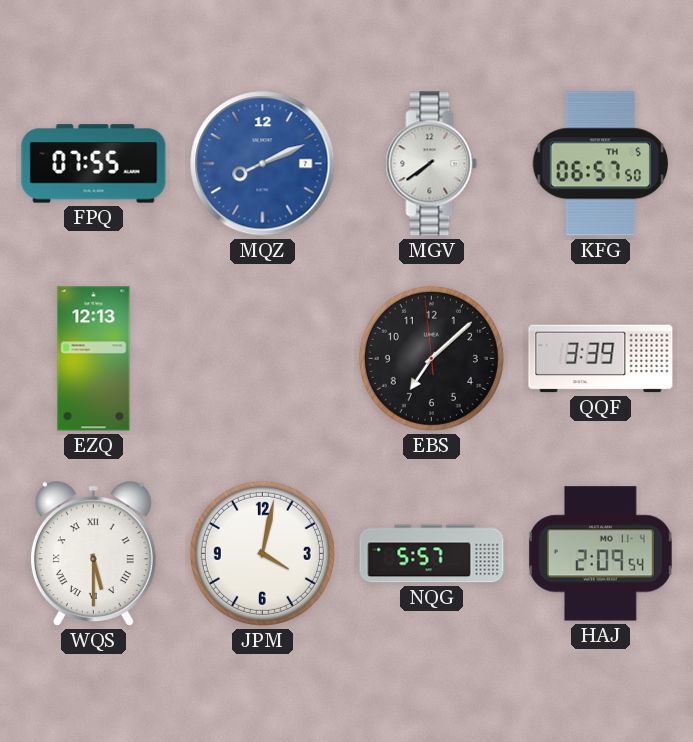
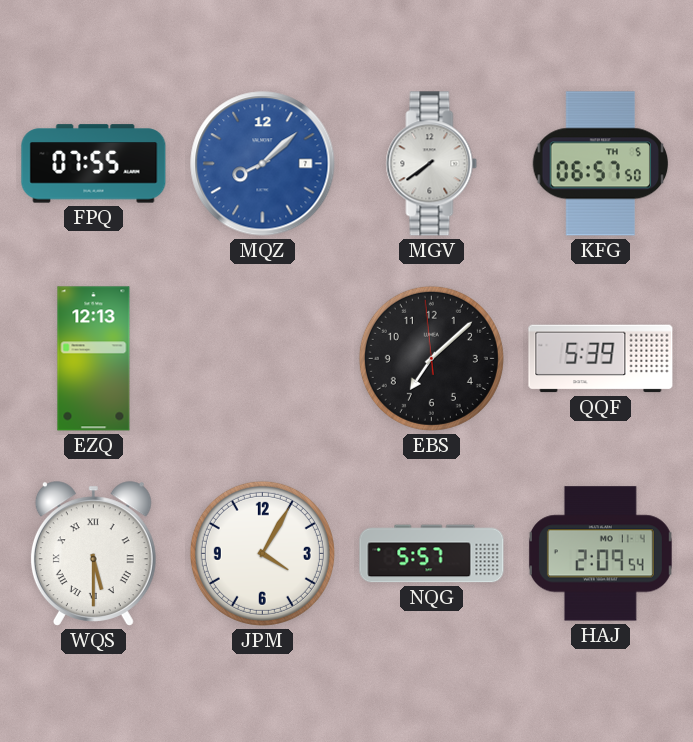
MQZ: 8:11 -> 8:08
QQF: 3:39 -> 5:39
JPM: 4:02 -> 4:05
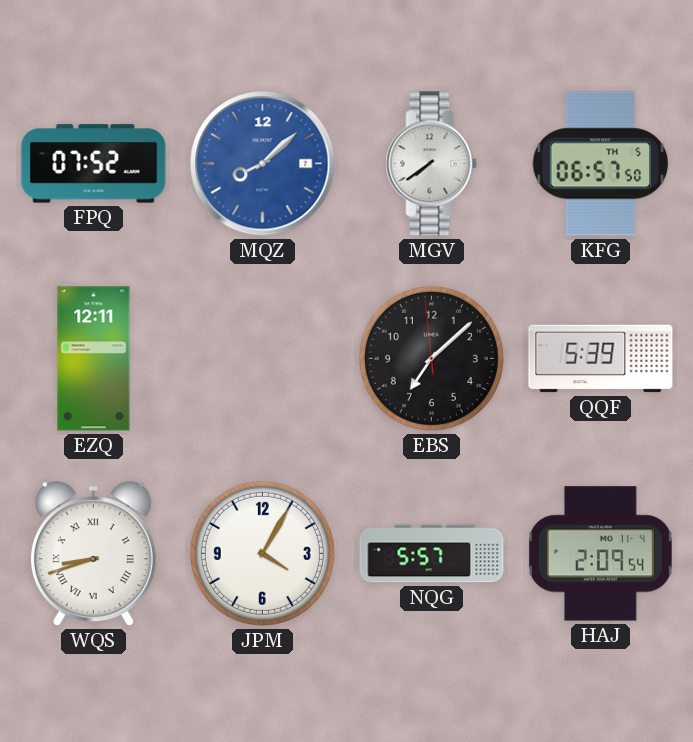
FPQ: 07:55 -> 07:52
EZQ: 12:13 -> 12:11
WQS: 5:30 -> 8:42
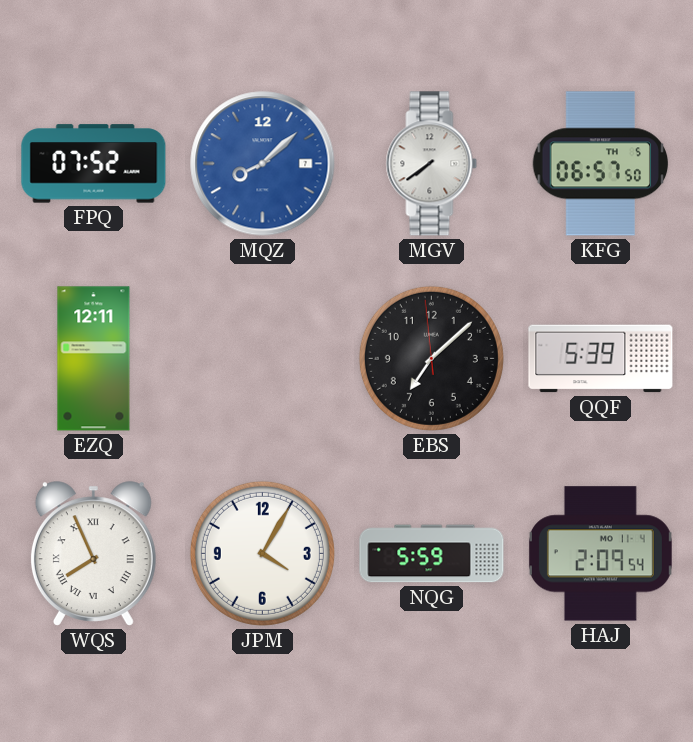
WQS: 8:42 -> 7:56
NQG: 5:57 -> 5:59
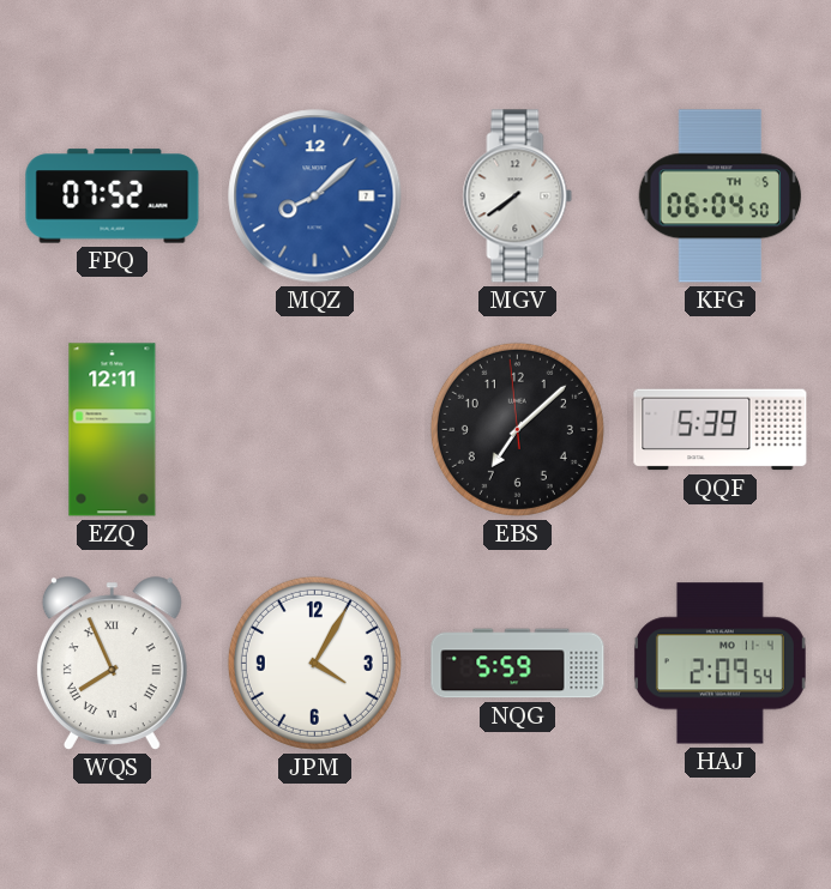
KFG: 06:57 -> 06:04
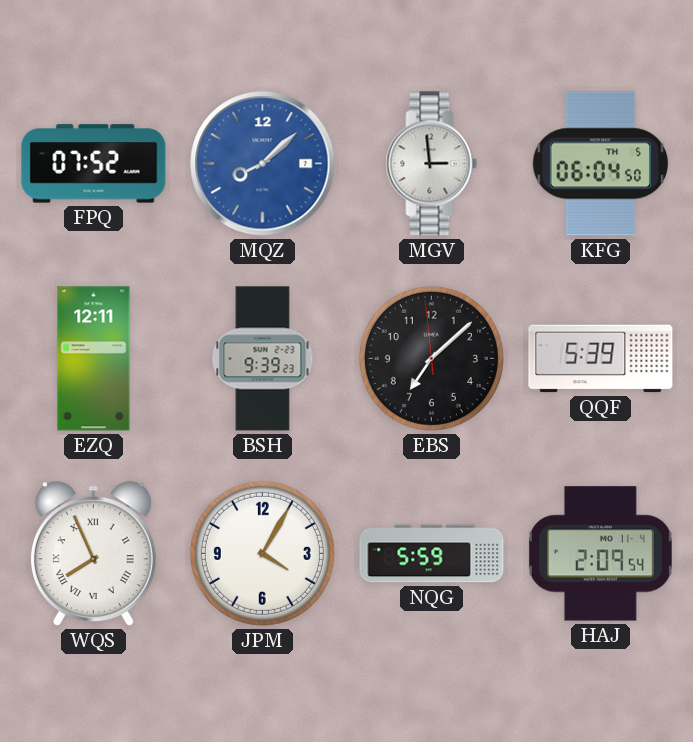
MGV: 7:39 -> 2:59
BSH: none -> 9:39
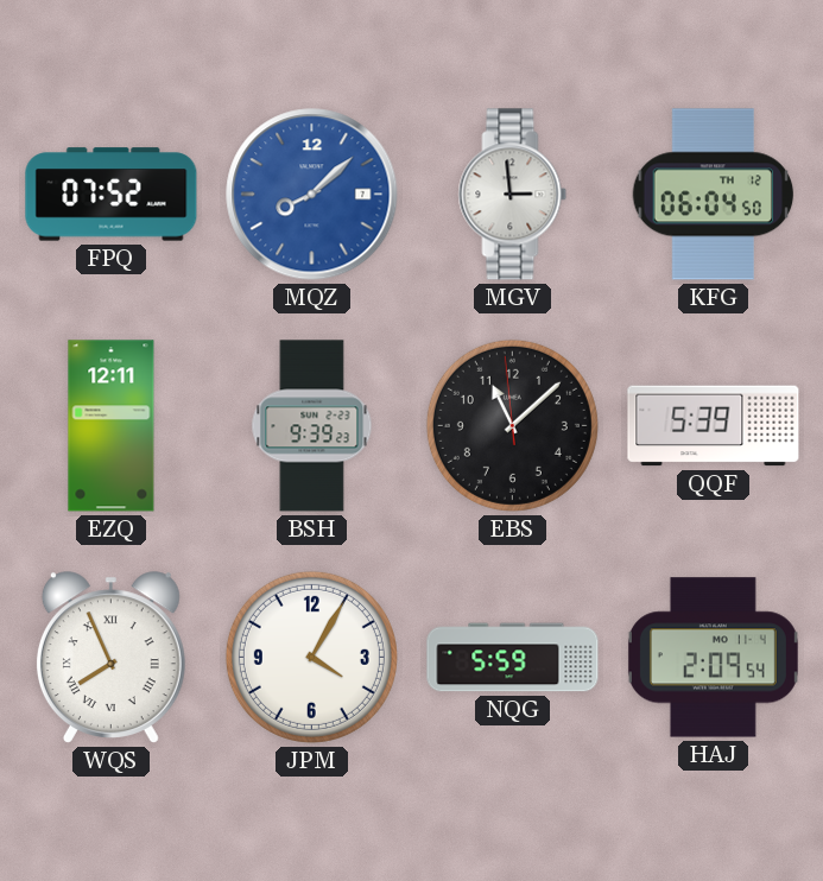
KFG date: TH 5 -> TH 12
EBS: 7:07 -> 11:07
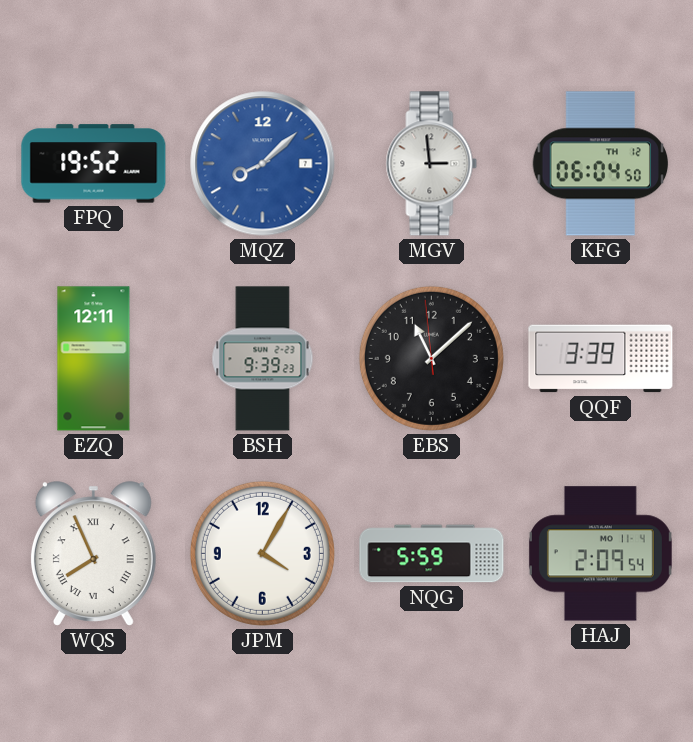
FPQ: 07:52 -> 19:52
QQF: 5:39 -> 3:39
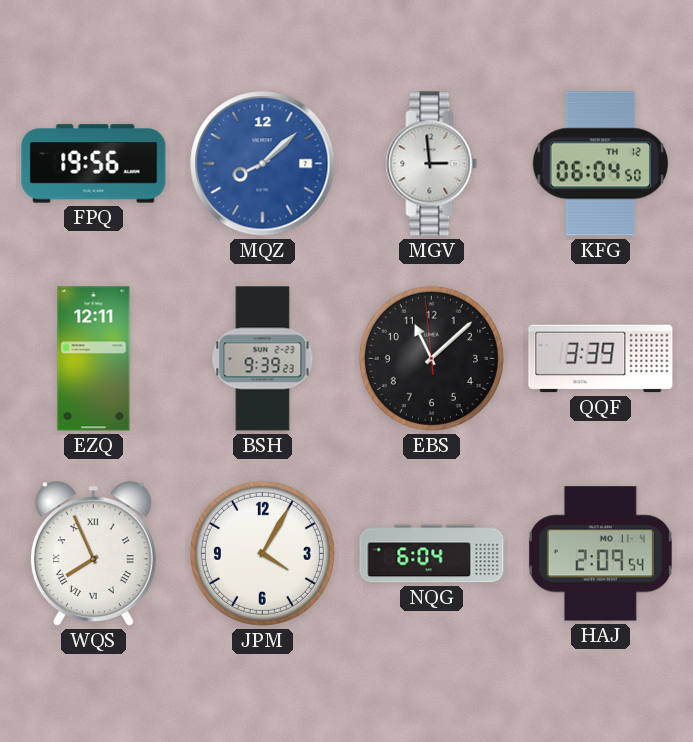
FPQ: 19:52 -> 19:56
NQG: 5:59 -> 6:04
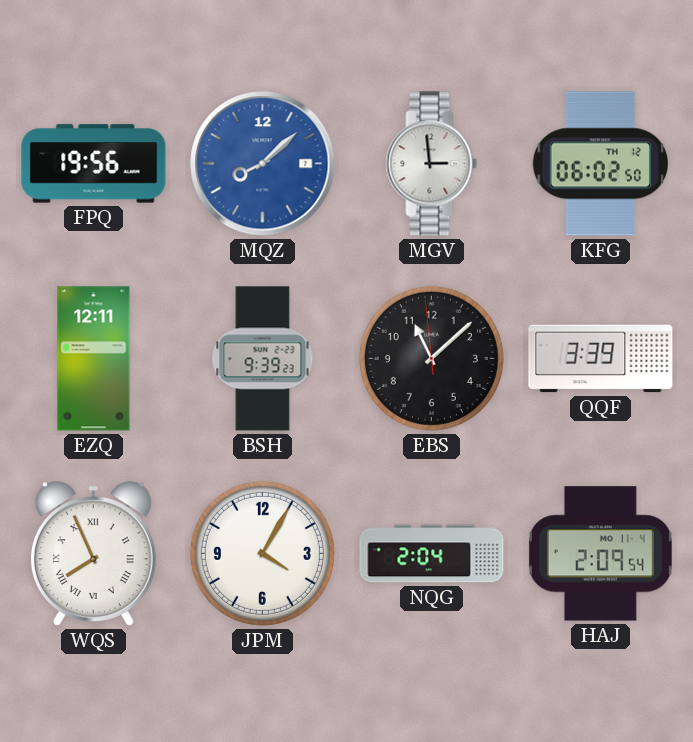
KFG: 06:04 -> 06:02
NQG: 6:04 -> 2:04
